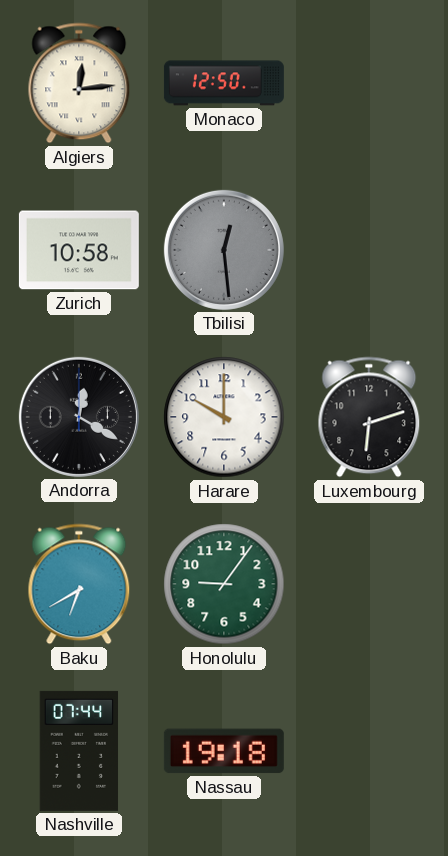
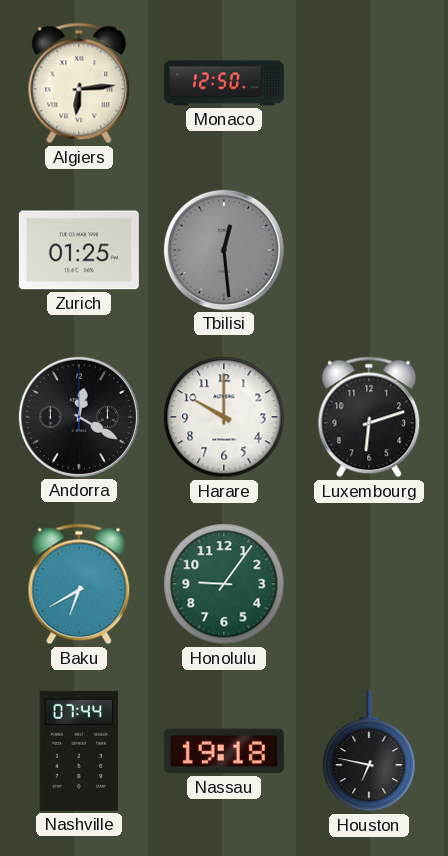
Algiers: 12:14 -> 6:14
Zurich: 10:58 -> 01:25
Houston: none -> 6:47
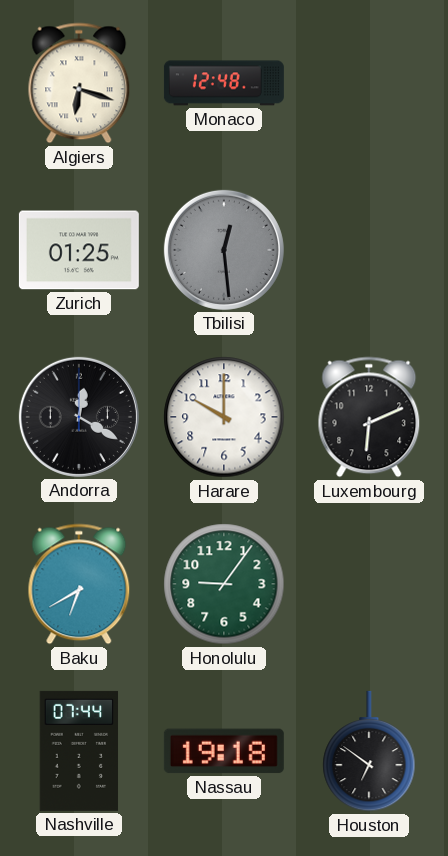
Algiers: 6:14 -> 6:18
Monaco: 12:50 -> 12:48
Luxembourg: 6:12 -> 6:11
Houston: 6:47 -> 6:51
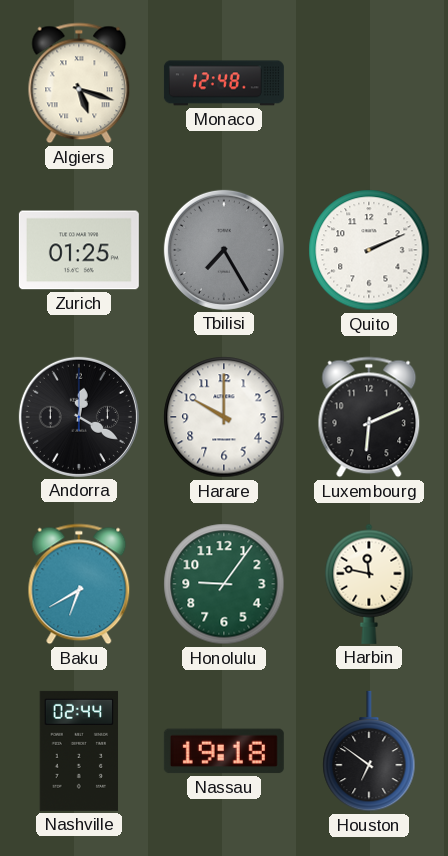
Algiers: 6:18 -> 5:18
Tbilisi: 12:29 -> 7:25
Quito: none -> 2:11
Harbin: none -> 11:47
Nashville: 07:44 -> 02:44
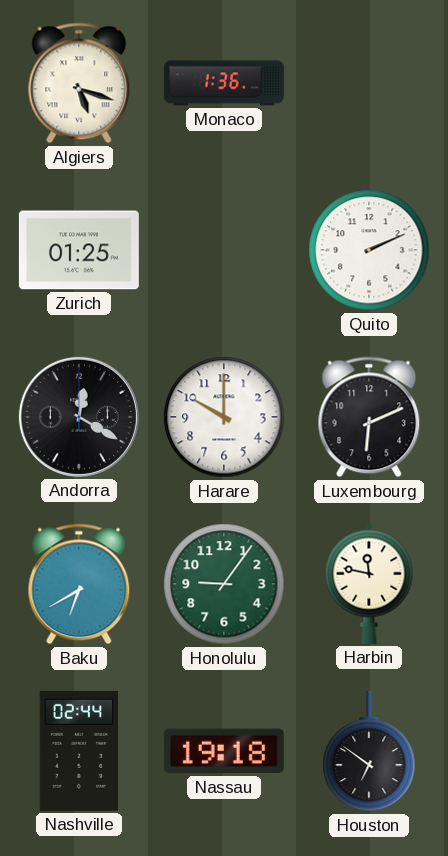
Monaco: 12:48 -> 1:36
Tbilisi: 7:25 -> none
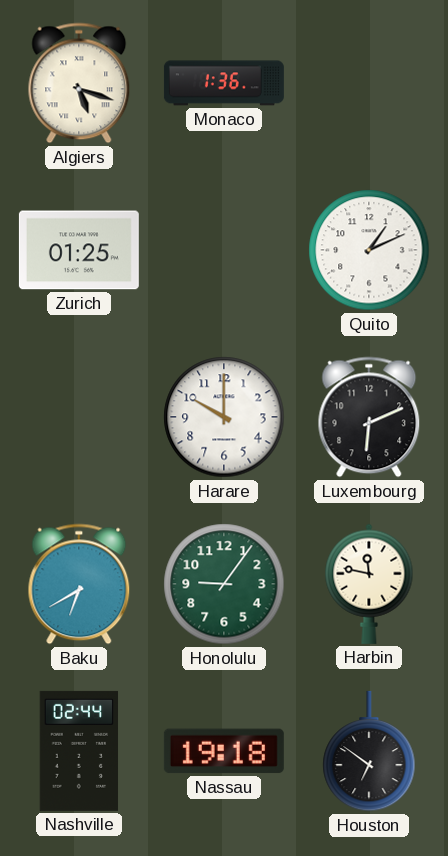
Quito: 2:11 -> 1:11
Andorra: 12:20 -> none
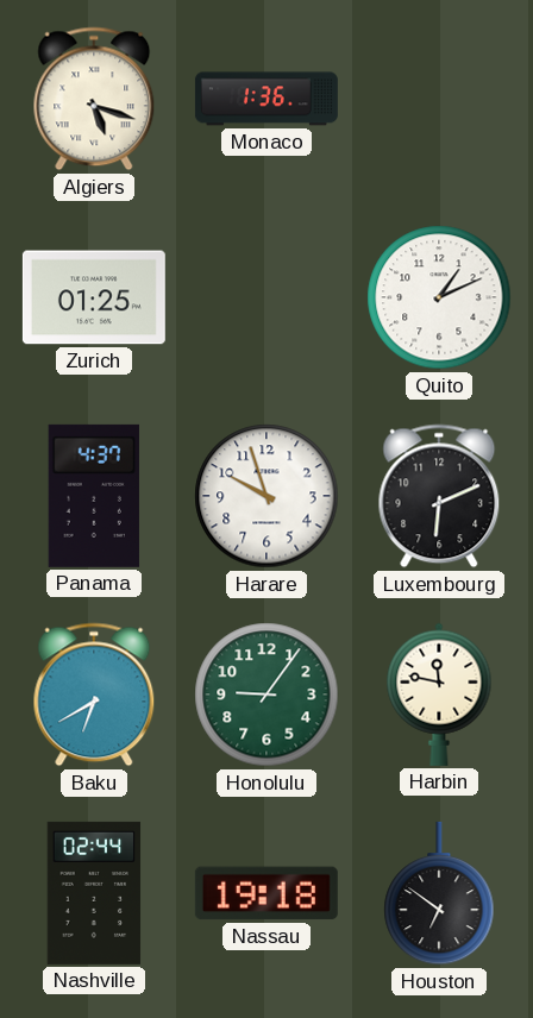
Panama: none -> 4:37
Harare: 10:00 -> 9:57
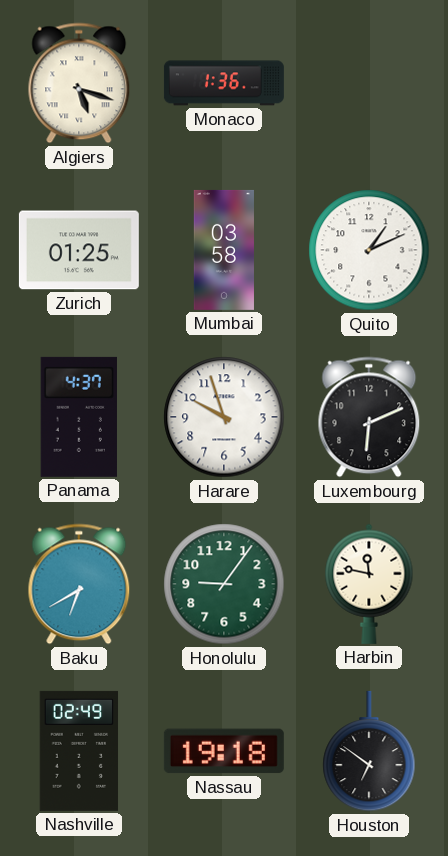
Mumbai: none -> 03:58
Nashville: 02:44 -> 02:49
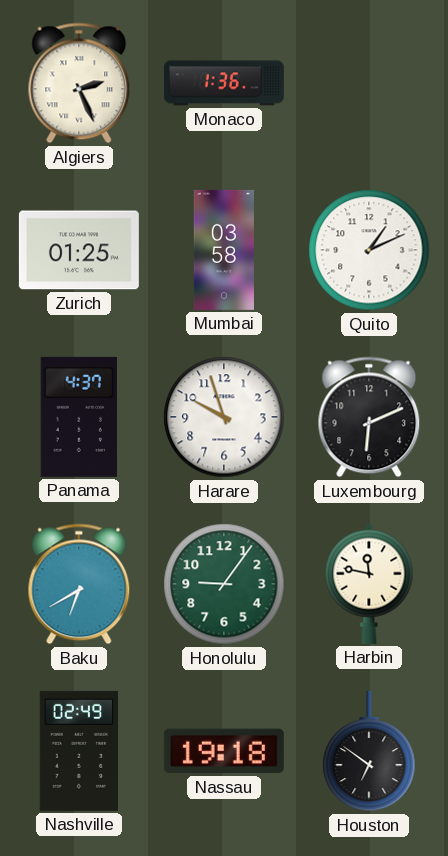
Algiers: 5:18 -> 2:26
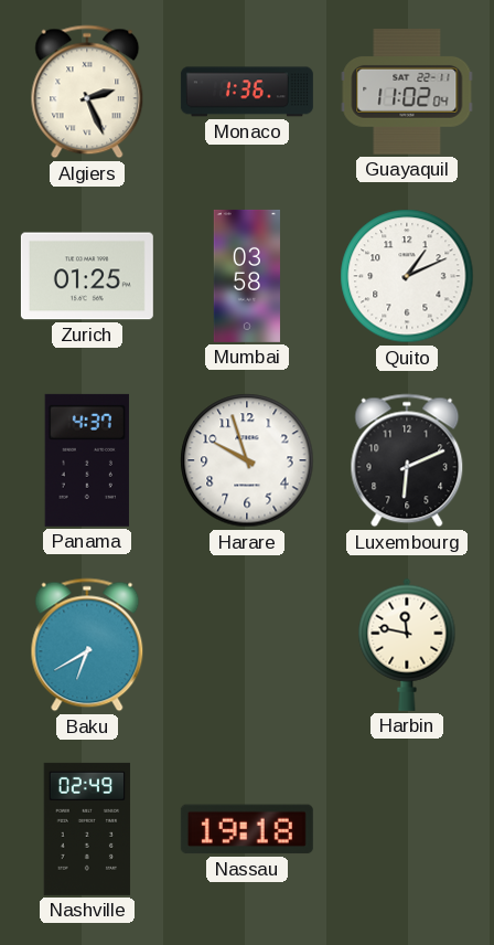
Guayaquil: none -> 11:02
Honolulu: 9:06 -> none
Houston: 6:51 -> none
